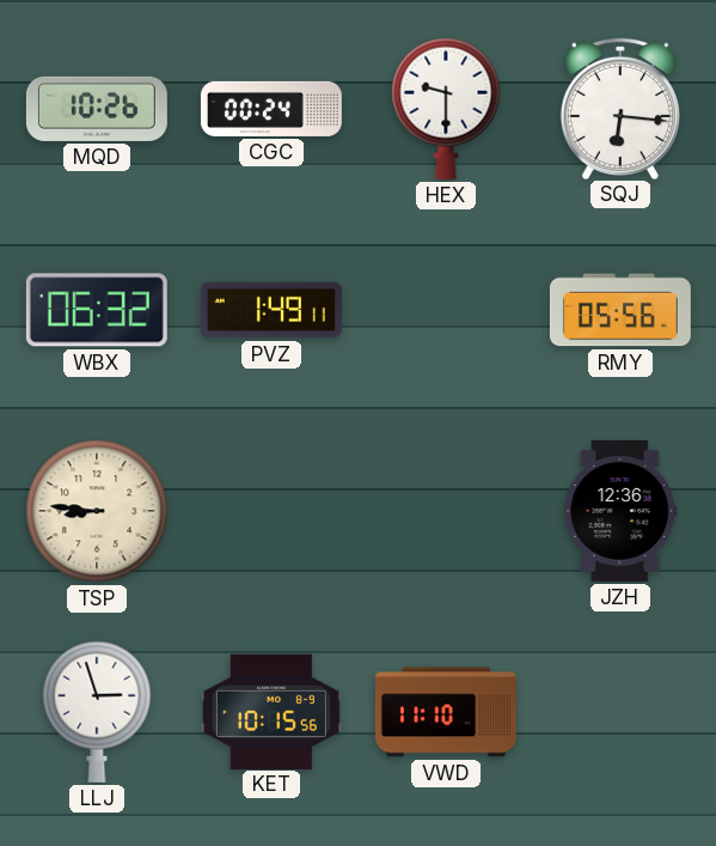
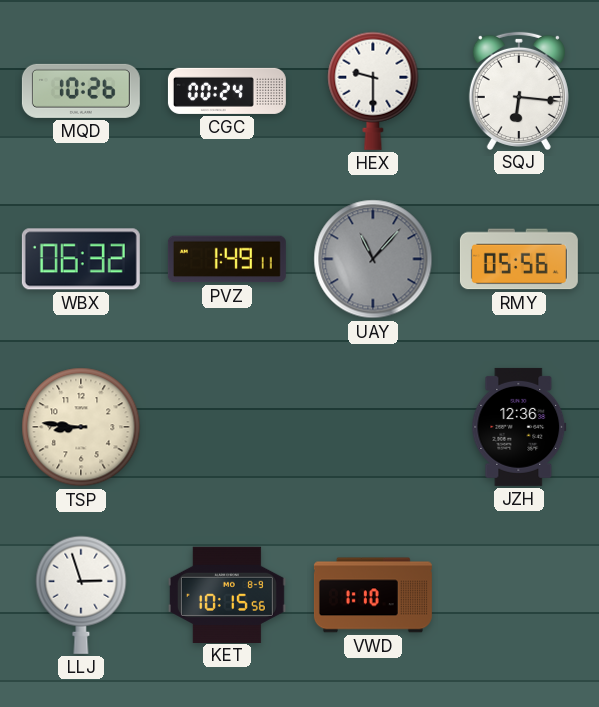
UAY: none -> 11:07
VWD: 11:10 -> 1:10
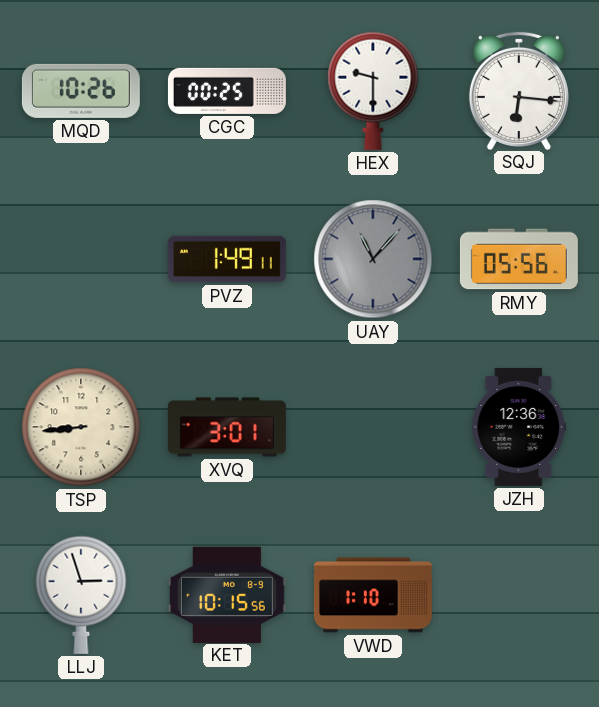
CGC: 00:24 -> 00:25
WBX: 06:32 -> none
TSP: 8:46 -> 8:44
XVQ: none -> 3:01
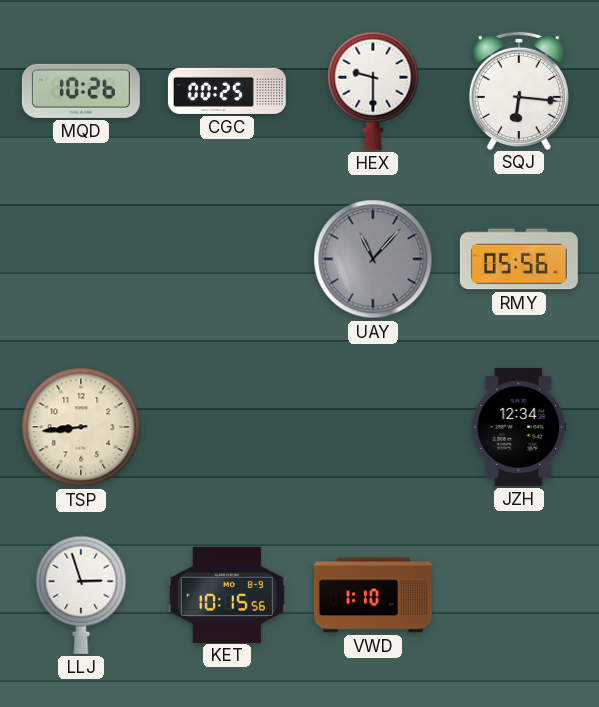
PVZ: 1:49 -> none
XVQ: 3:01 -> none
JZH: 12:36 -> 12:34
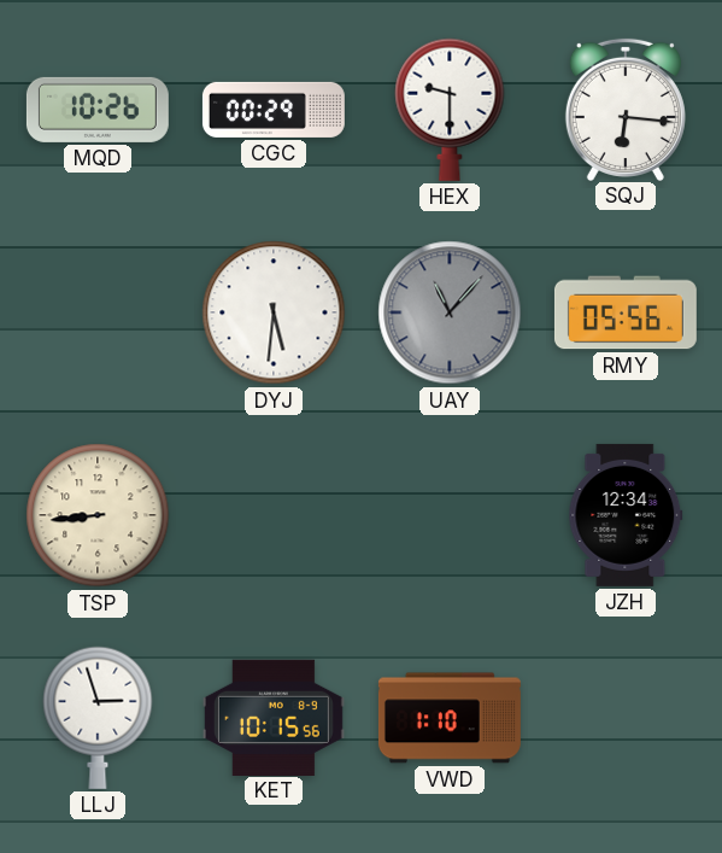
CGC: 00:25 -> 00:29
DYJ: none -> 5:31
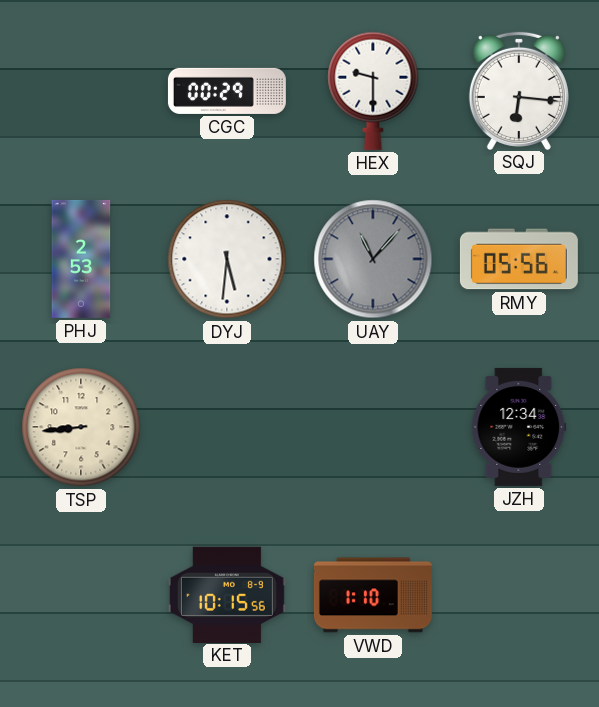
MQD: 10:26 -> none
PHJ: none -> 2:53
LLJ: 2:57 -> none
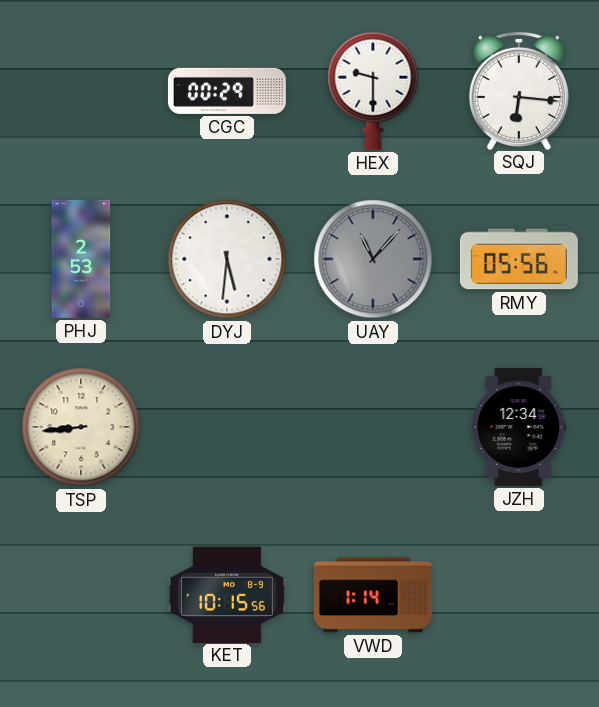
VWD: 1:10 -> 1:14
